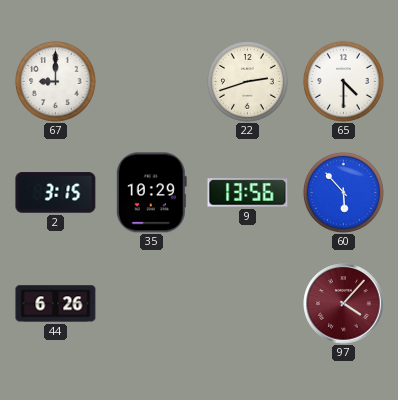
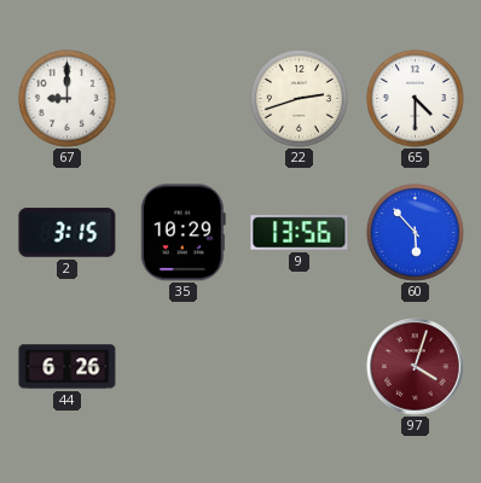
97: 4:07 -> 4:03
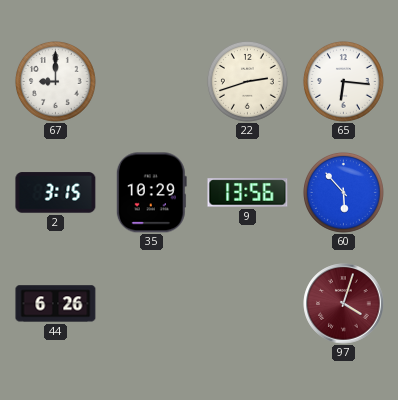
65: 4:30 -> 6:16
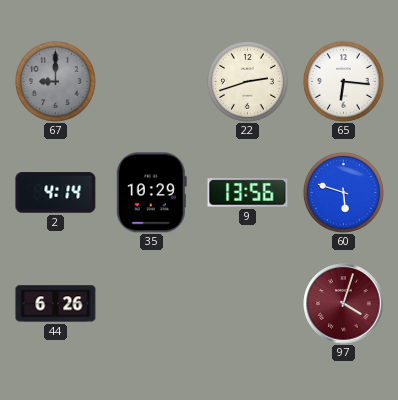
67 dial: white -> grey
2: 3:15 -> 4:14
60: 5:53 -> 5:48
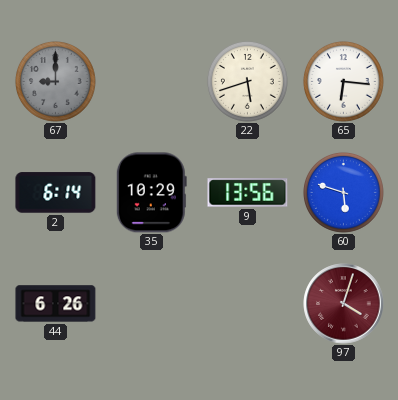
22: 2:42 -> 5:42
2: 4:14 -> 6:14
